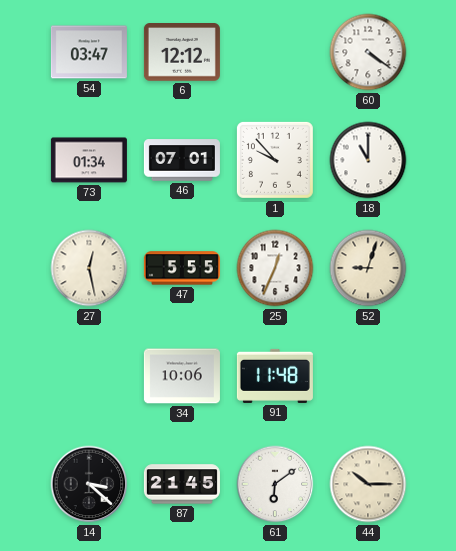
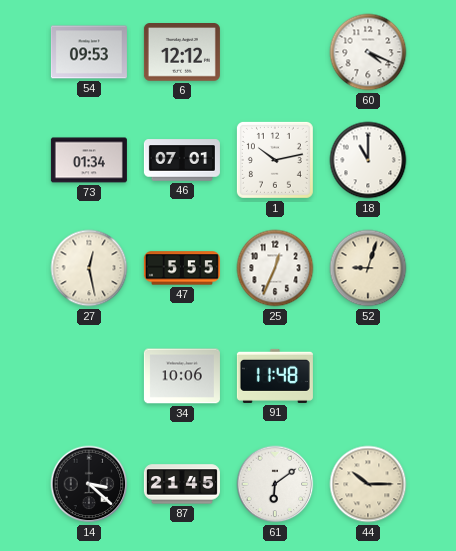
54: 03:47 -> 09:53
60: 4:21 -> 4:19
1: 9:53 -> 10:13
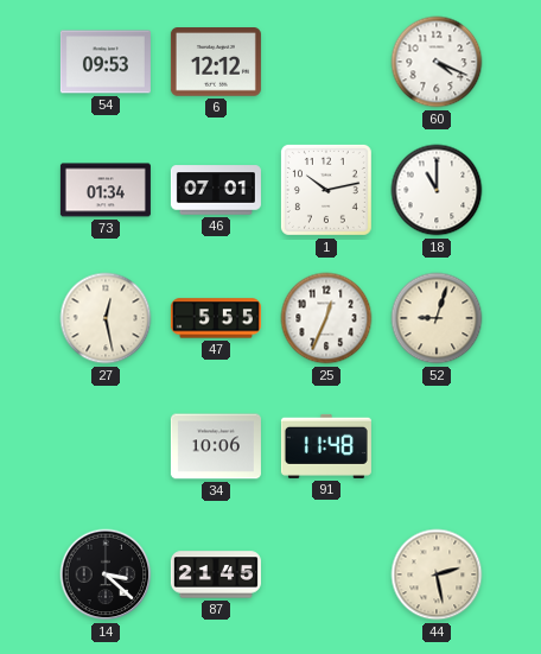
61: 6:09 -> none
44: 10:15 -> 2:28
